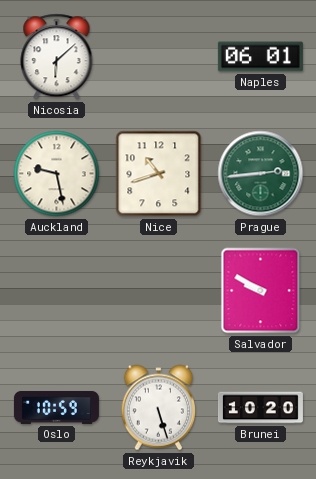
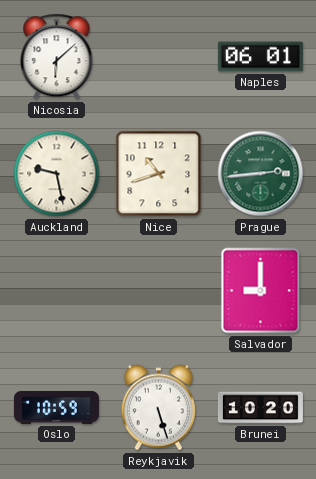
Salvador: 9:50 -> 9:00
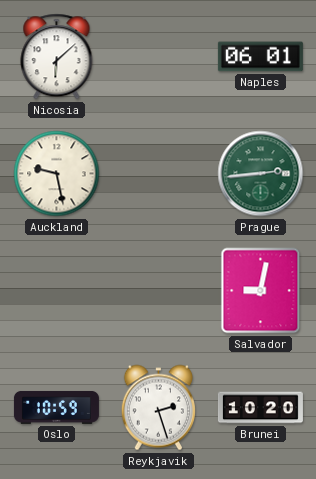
Nice: 10:42 -> none
Salvador: 9:00 -> 9:02
Reykjavik: 5:27 -> 2:27
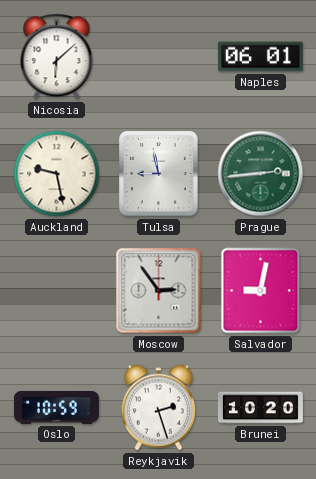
Tulsa: none -> 8:58
Moscow: none -> 2:54
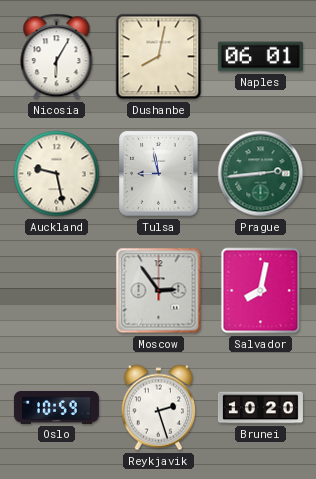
Nicosia: 6:08 -> 6:05
Dushanbe: none -> 8:02
Salvador: 9:02 -> 8:02
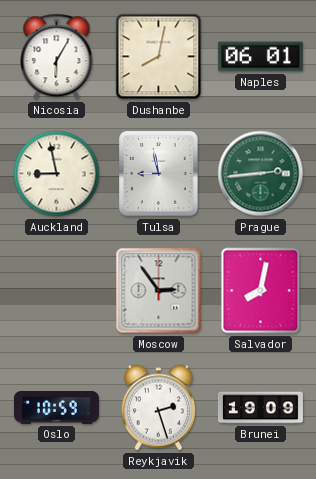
Auckland: 9:28 -> 8:58
Brunei: 10:20 -> 19:09
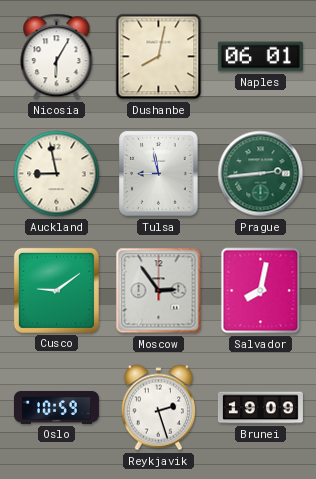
Cusco: none -> 9:09
